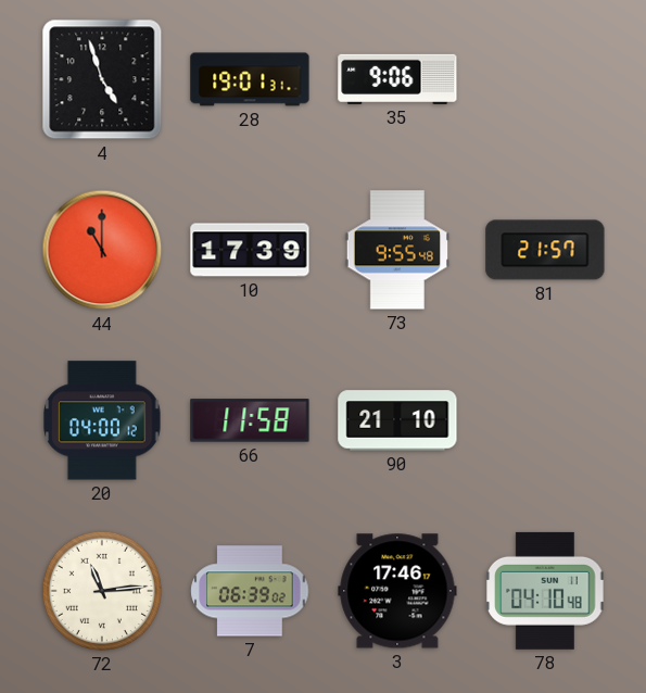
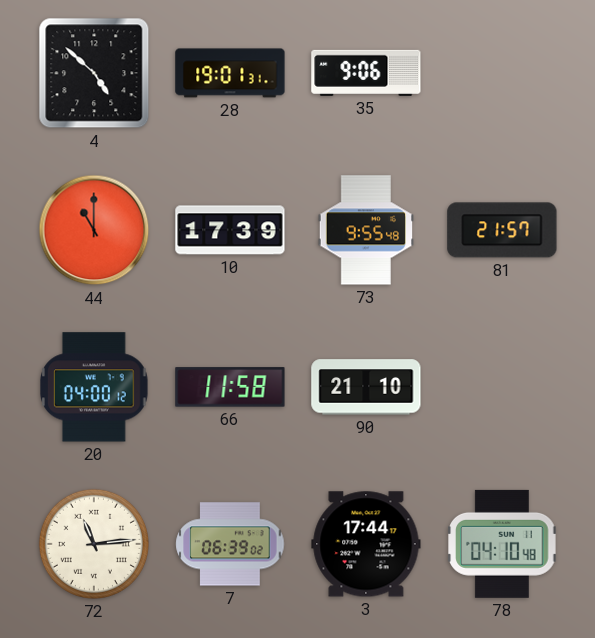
4: 4:57 -> 4:52
3: 17:46 -> 17:44
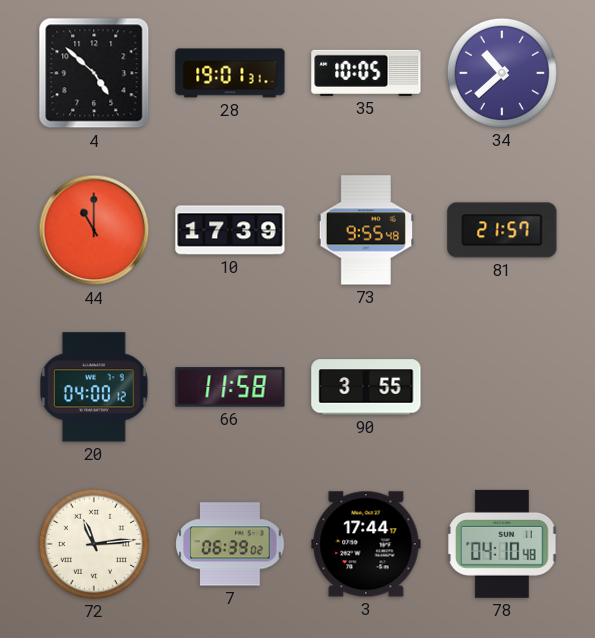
35: 9:06 -> 10:05
34: none -> 10:38
90: 21:10 -> 3:55
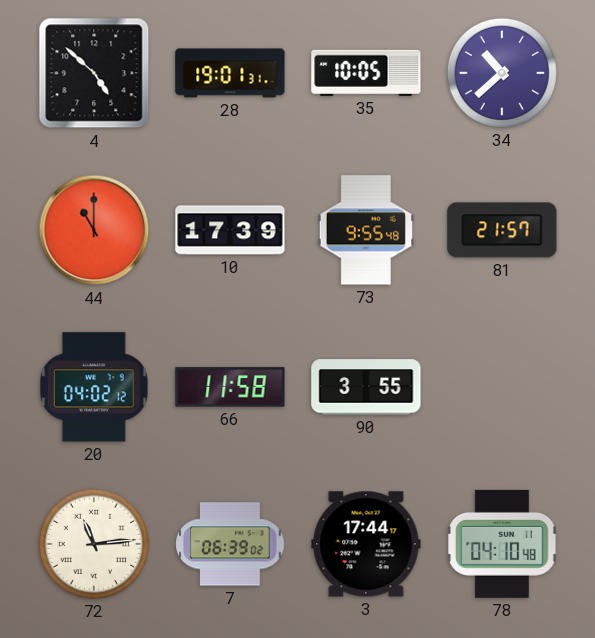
20: 04:00 -> 04:02
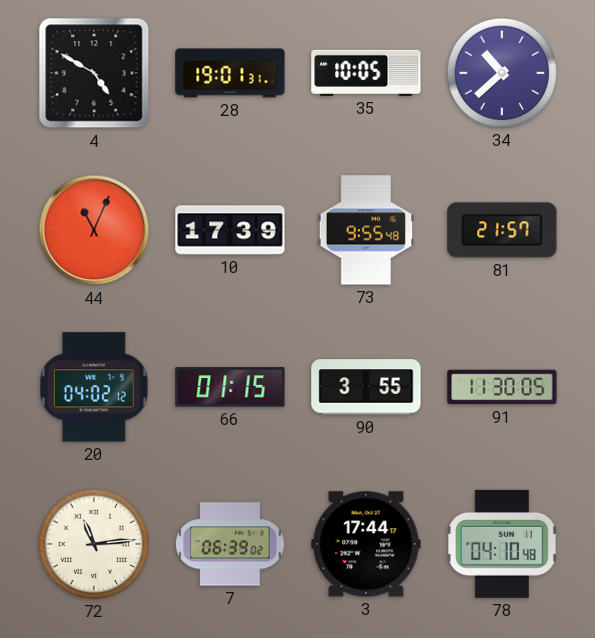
4: 4:52 -> 4:50
44: 11:00 -> 11:04
66: 11:58 -> 01:15
91: none -> 11:30
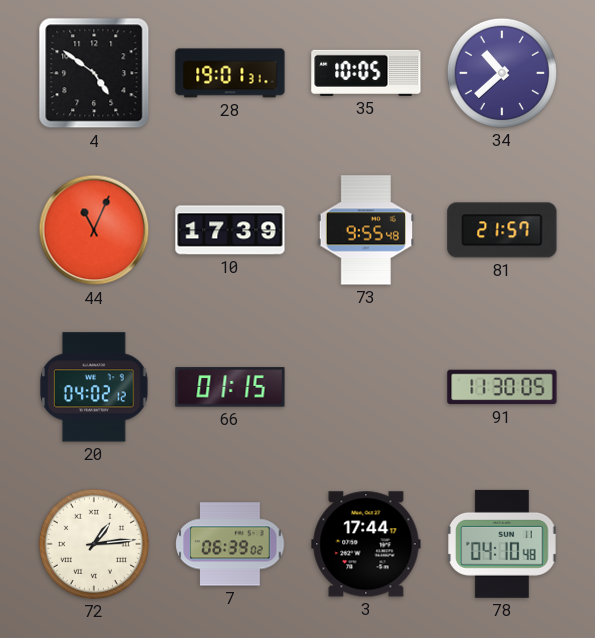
4: 4:50 -> 4:51
90: 3:55 -> none
72: 11:14 -> 1:14
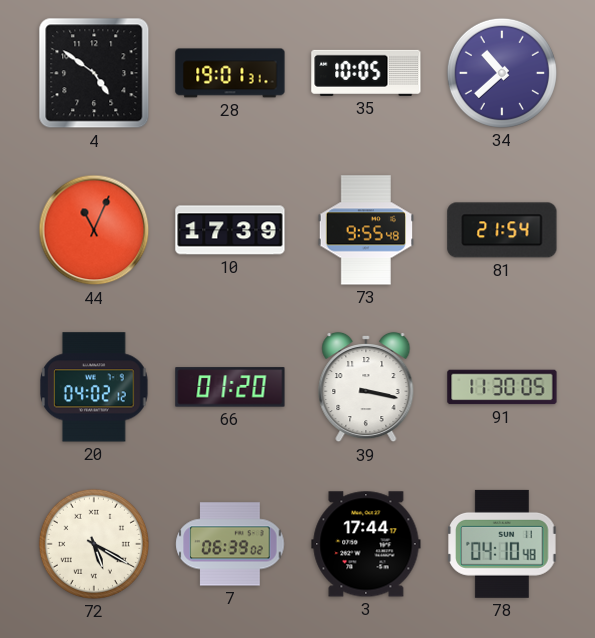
81: 21:57 -> 21:54
66: 01:15 -> 01:20
39: none -> 3:17
72: 1:14 -> 5:20
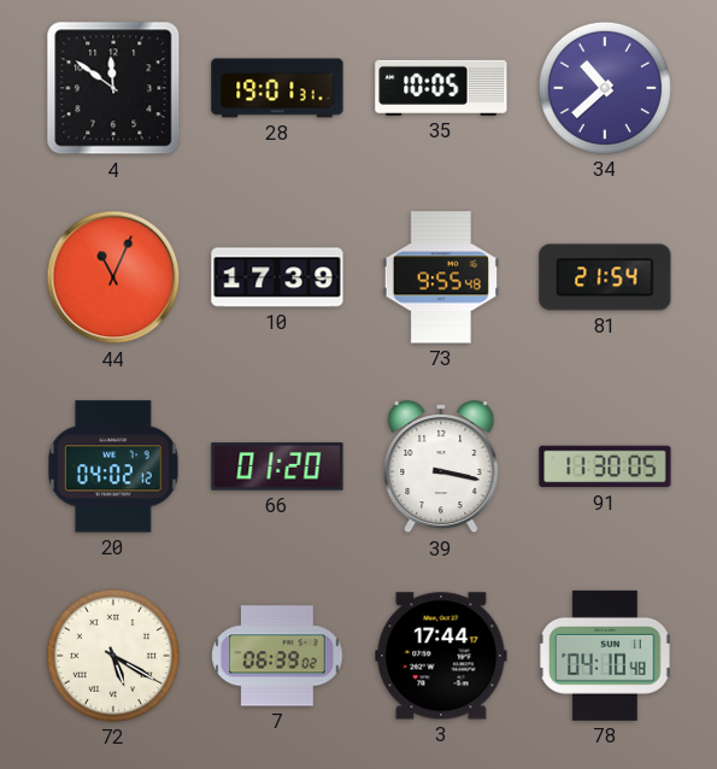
4: 4:51 -> 11:51
